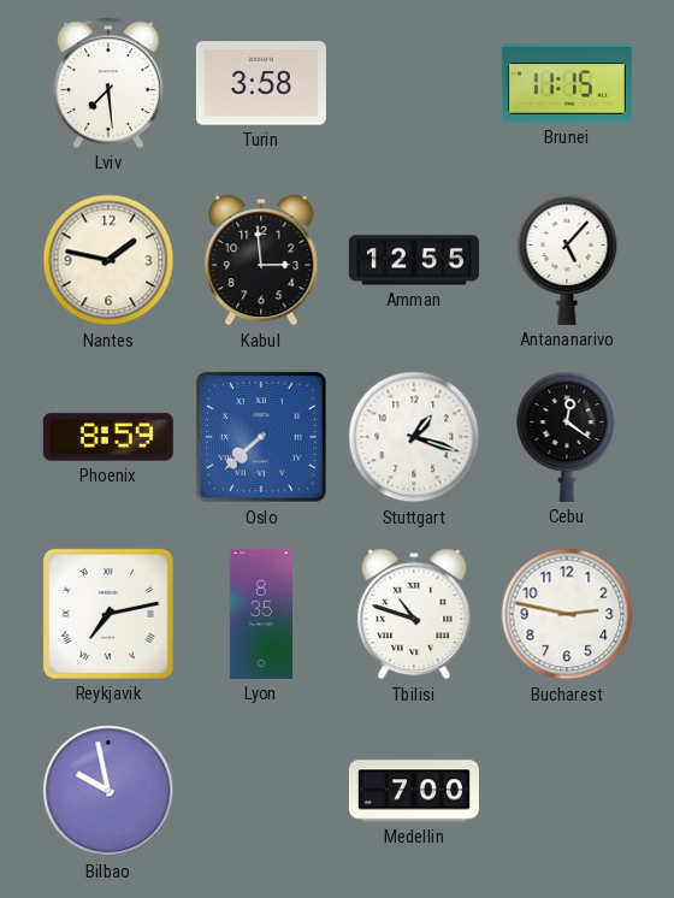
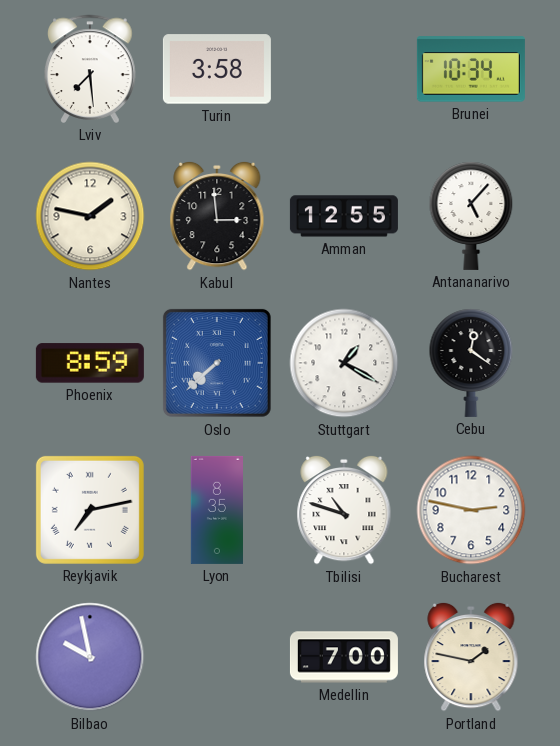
Brunei: 11:15 -> 10:34
Stuttgart: 1:18 -> 1:20
Portland: none -> 1:47
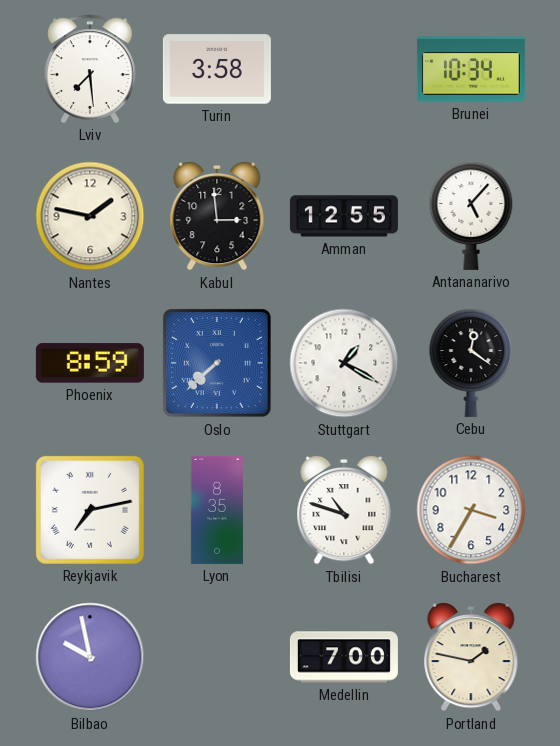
Bucharest: 2:47 -> 3:35
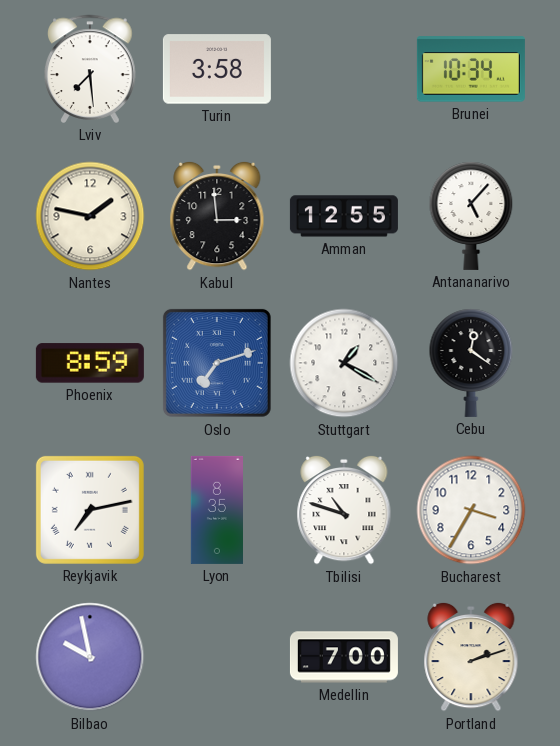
Oslo: 7:38 -> 7:12
Portland: 1:47 -> 2:12
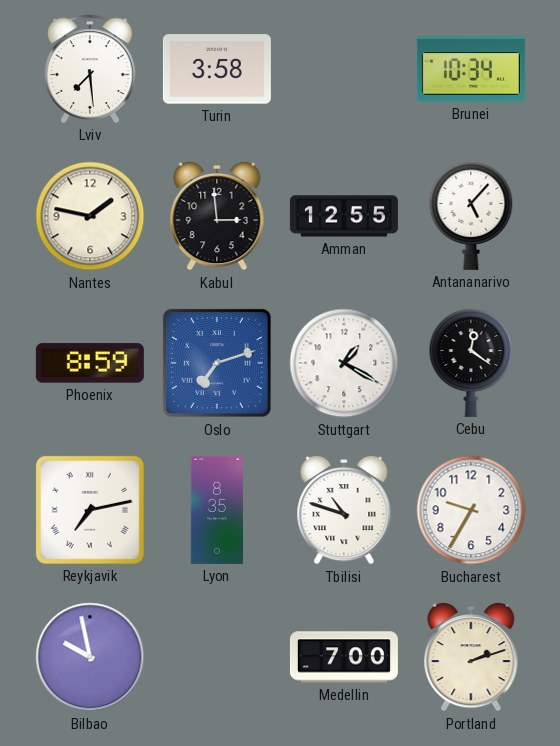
Bucharest: 3:35 -> 9:35
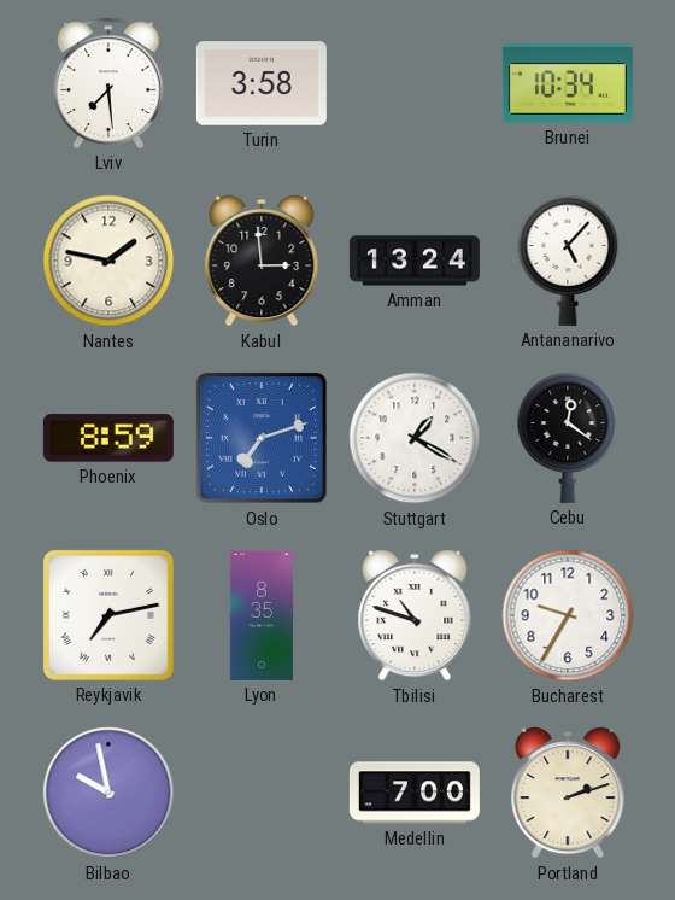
Amman: 12:55 -> 13:24
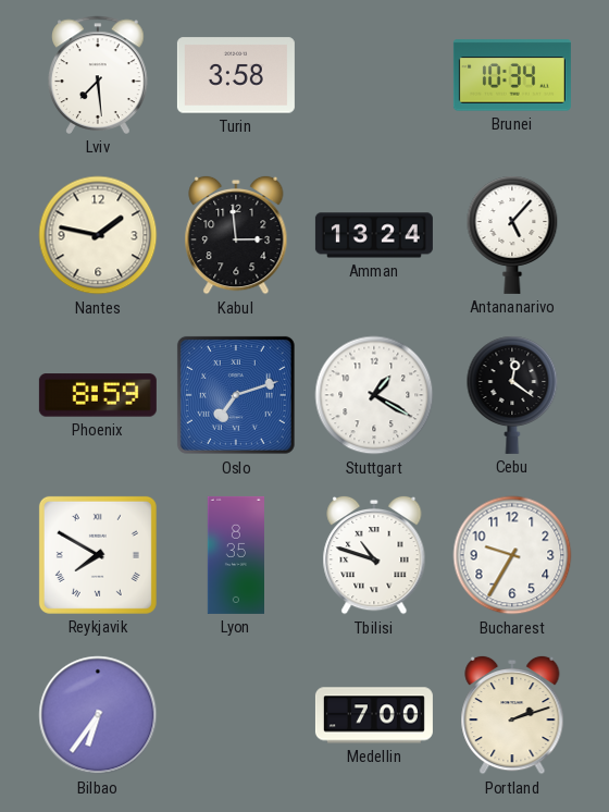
Reykjavik: 7:13 -> 7:50
Bilbao: 9:58 -> 6:36
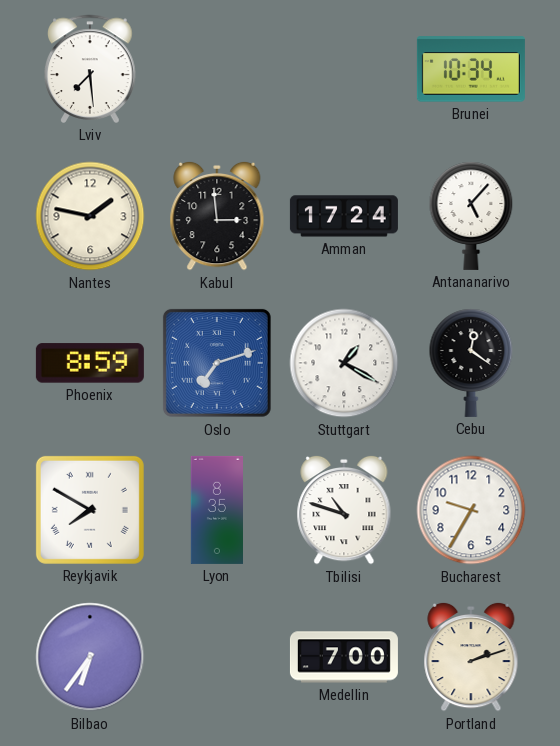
Turin: 3:58 -> none
Amman: 13:24 -> 17:24
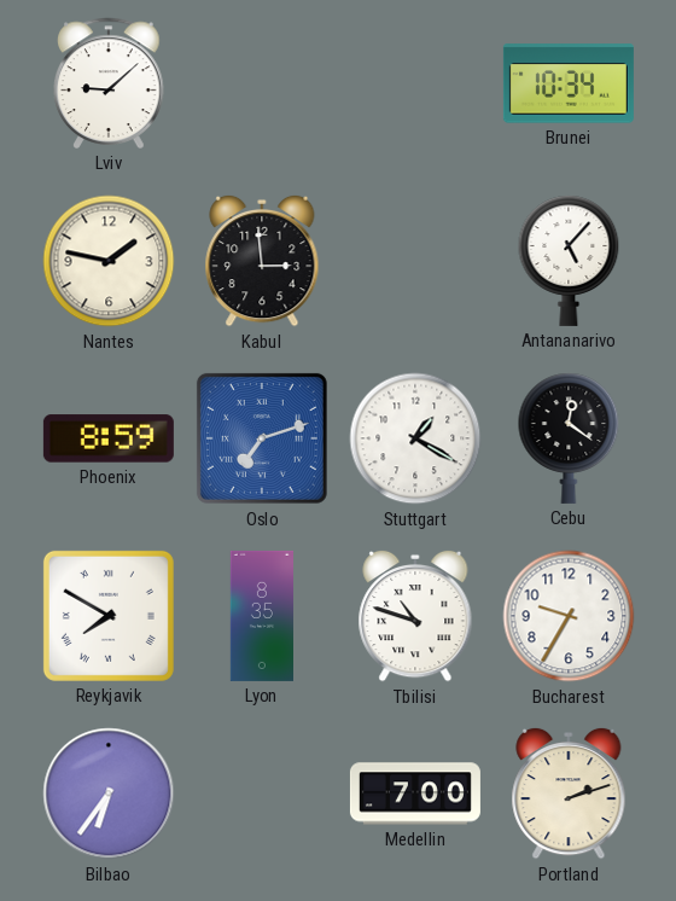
Lviv: 7:29 -> 9:08
Amman: 17:24 -> none
